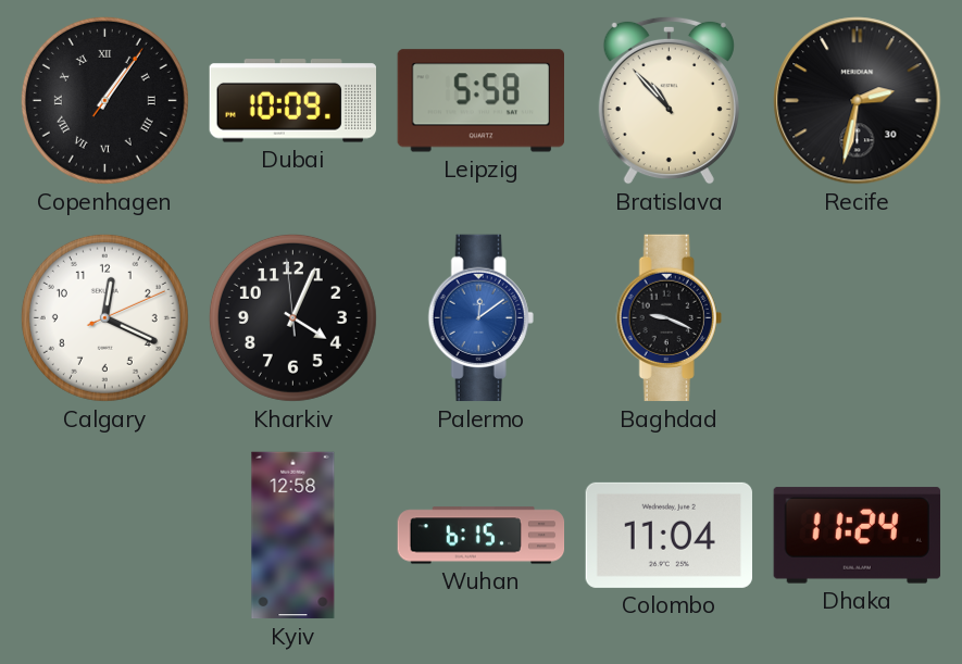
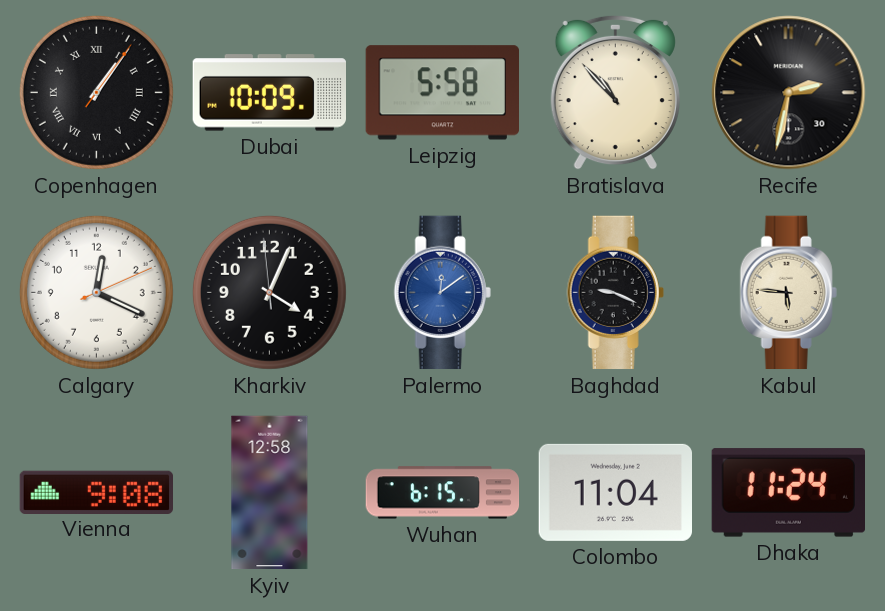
Kabul: none -> 5:46
Vienna: none -> 9:08
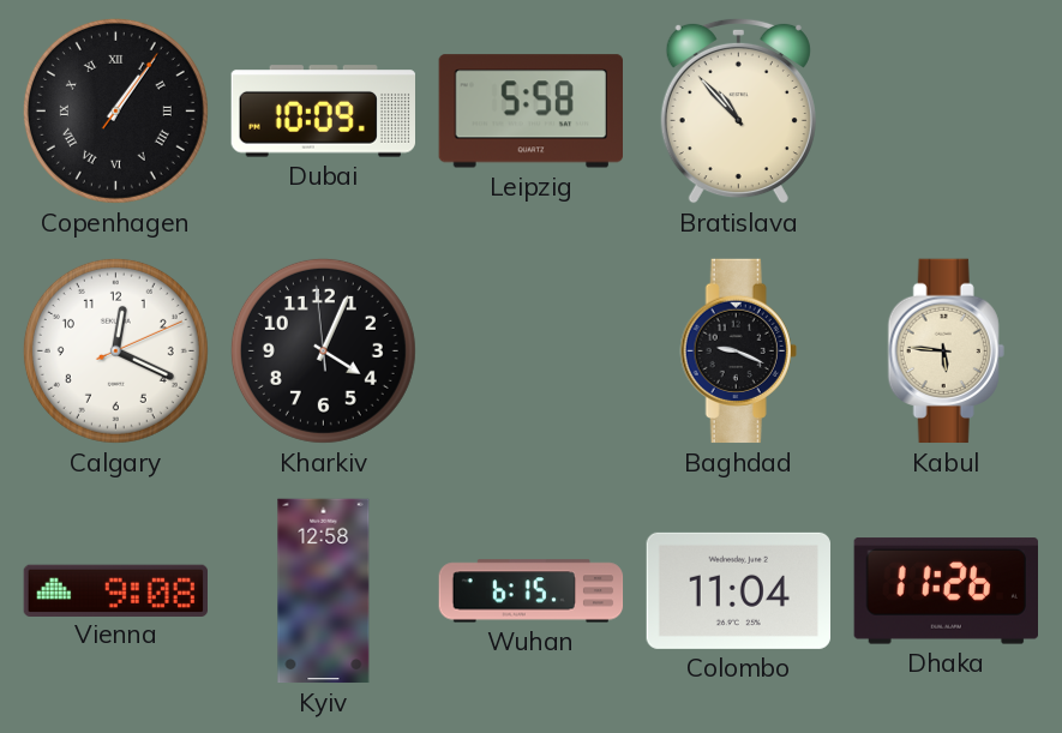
Recife: 2:32 -> none
Palermo: 12:09 -> none
Dhaka: 11:24 -> 11:26
